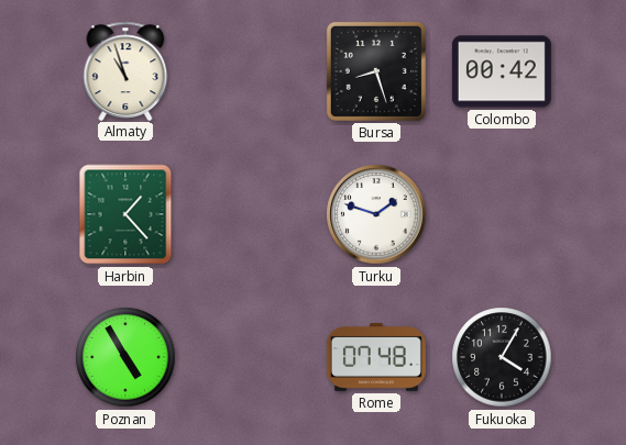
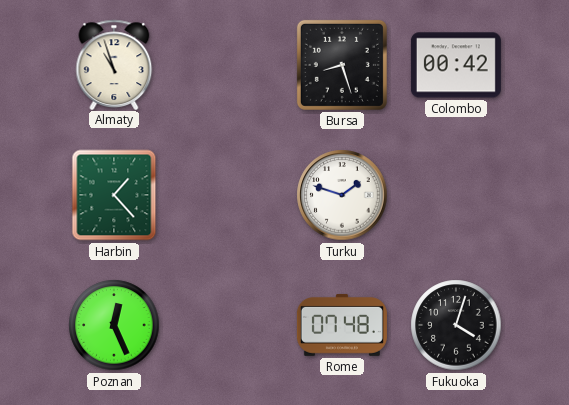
Poznan: 4:55 -> 12:26
Fukuoka: 4:05 -> 4:03
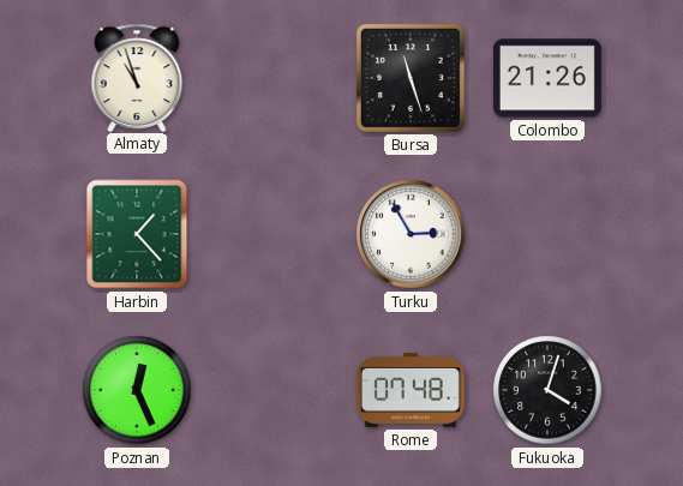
Bursa: 8:27 -> 11:27
Colombo: 00:42 -> 21:26
Turku: 1:48 -> 2:55
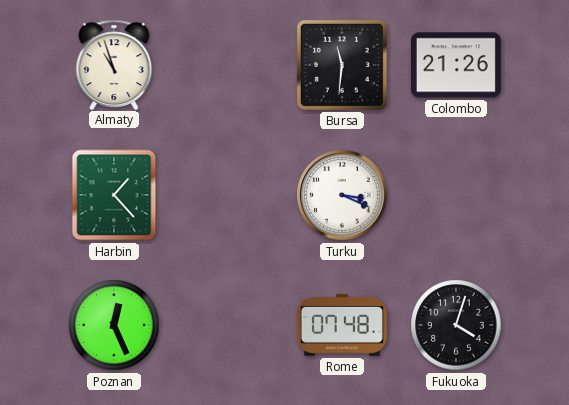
Bursa: 11:27 -> 11:31
Turku: 2:55 -> 3:19
